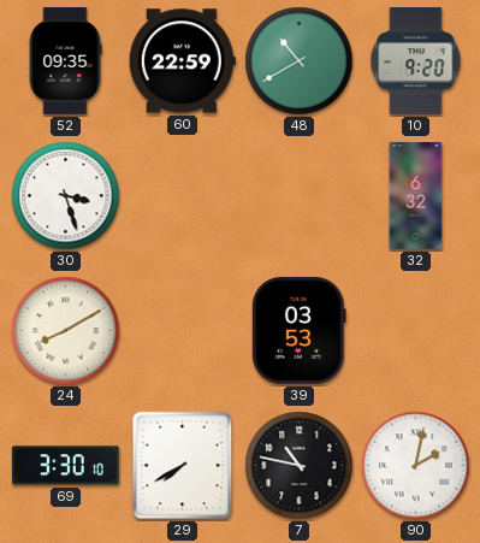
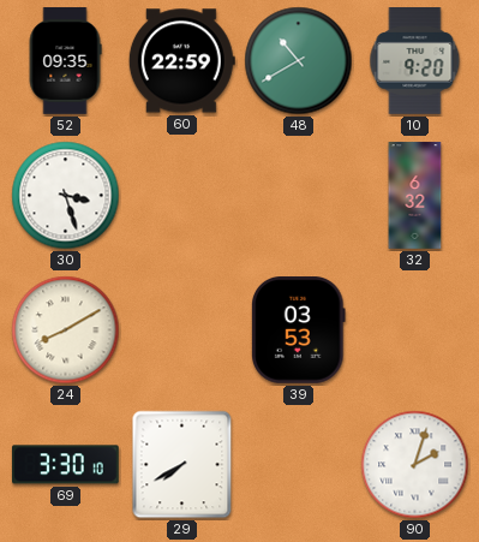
7: 10:47 -> none
90: 2:02 -> 2:03
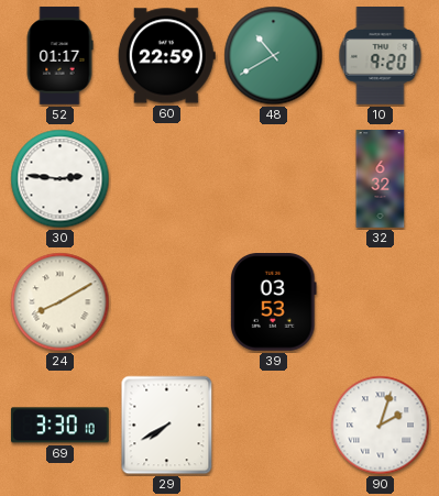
52: 09:35 -> 01:17
30: 3:27 -> 2:46
